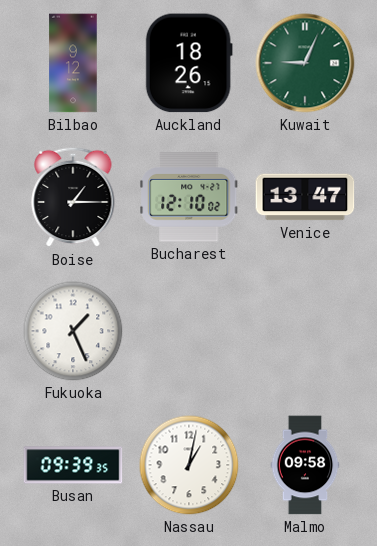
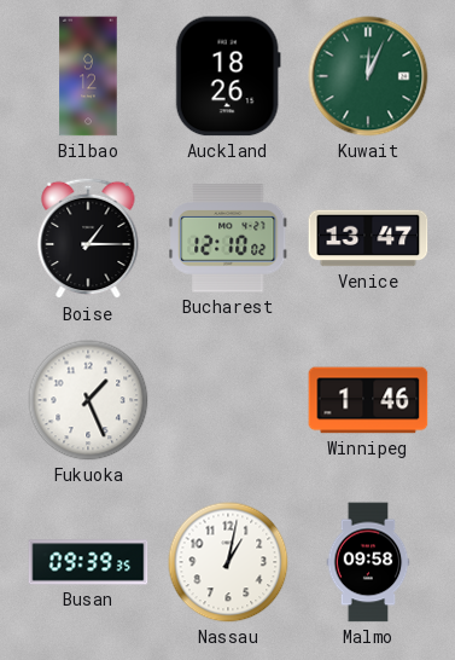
Kuwait: 9:04 -> 12:04
Winnipeg: none -> 1:46
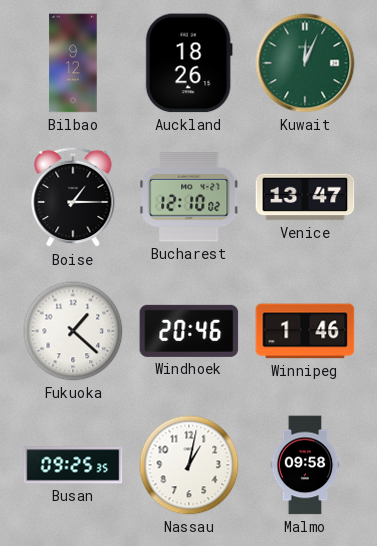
Fukuoka: 1:26 -> 1:22
Windhoek: none -> 20:46
Busan: 09:39 -> 09:25
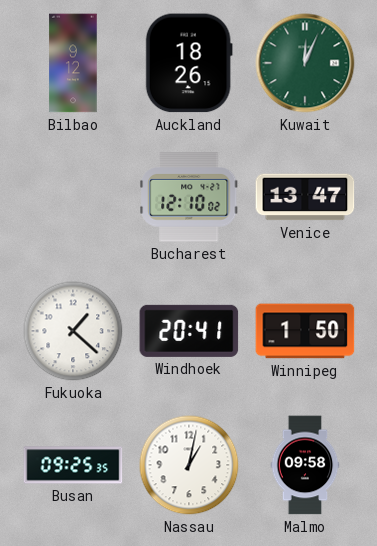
Boise: 1:15 -> none
Windhoek: 20:46 -> 20:41
Winnipeg: 1:46 -> 1:50
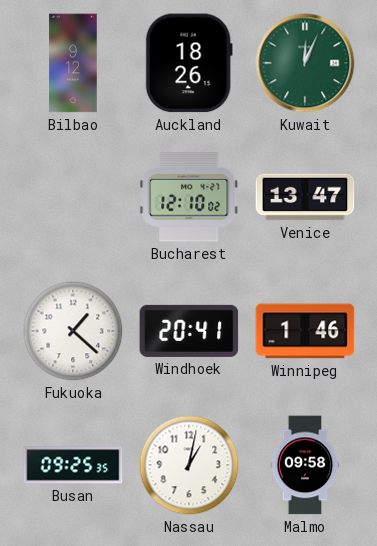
Winnipeg: 1:50 -> 1:46
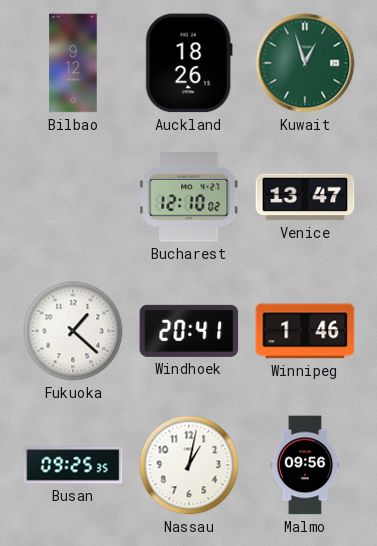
Kuwait: 12:04 -> 12:57
Malmo: 09:58 -> 09:56
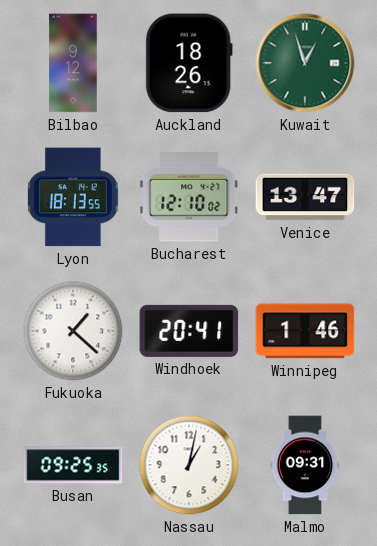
Lyon: none -> 18:13
Malmo: 09:56 -> 09:31
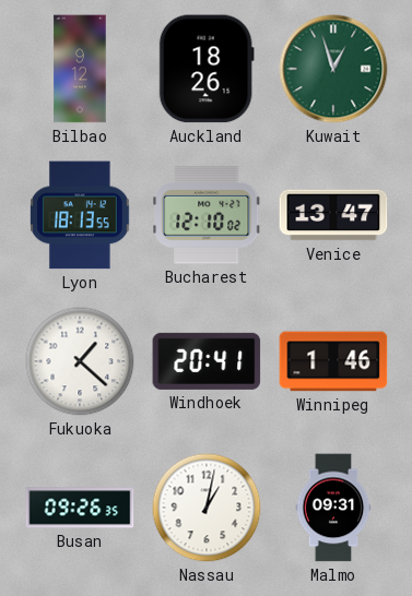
Busan: 09:25 -> 09:26
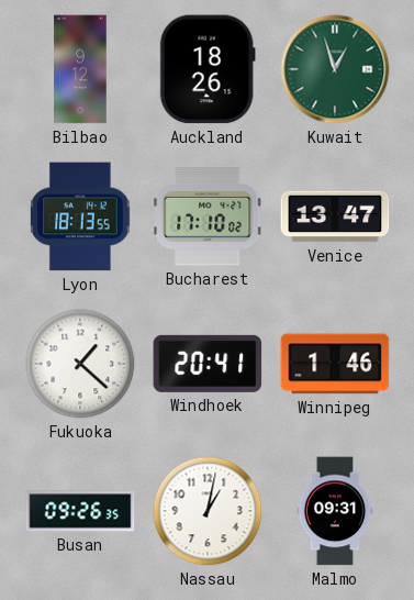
Bucharest: 12:10 -> 17:10
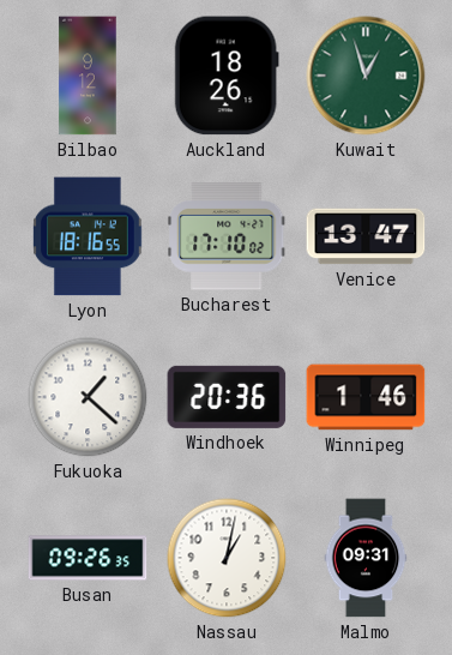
Lyon: 18:13 -> 18:16
Windhoek: 20:41 -> 20:36
